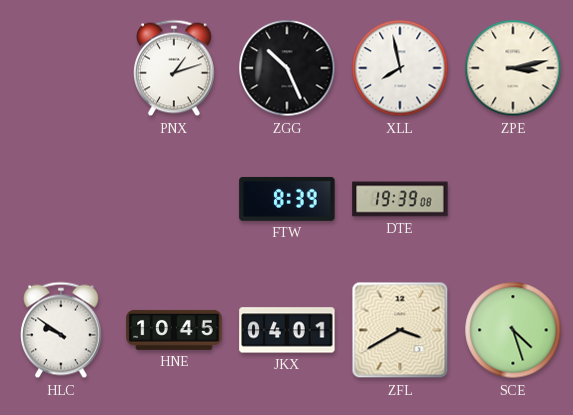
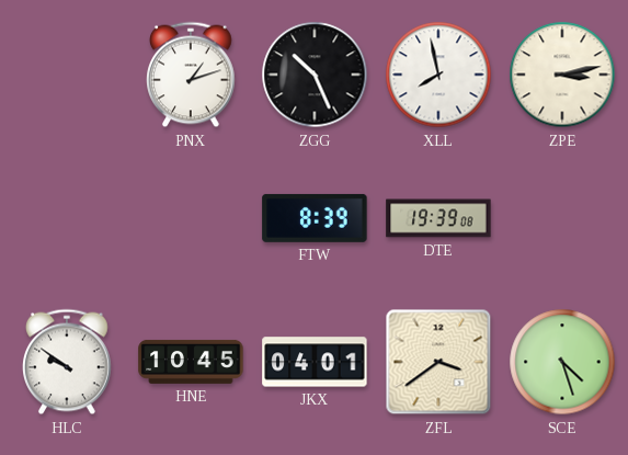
ZFL: 3:40 -> 3:39
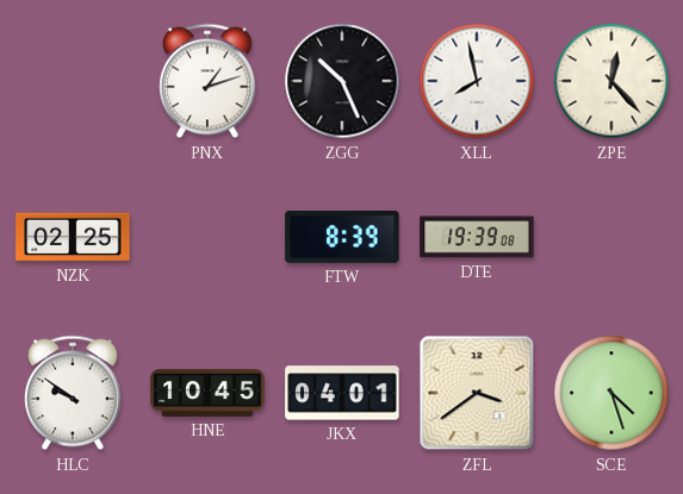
ZPE: 3:13 -> 12:23
NZK: none -> 02:25
